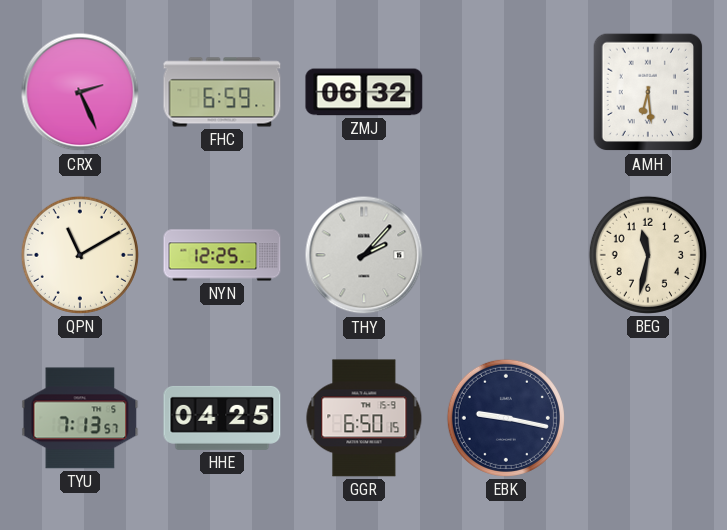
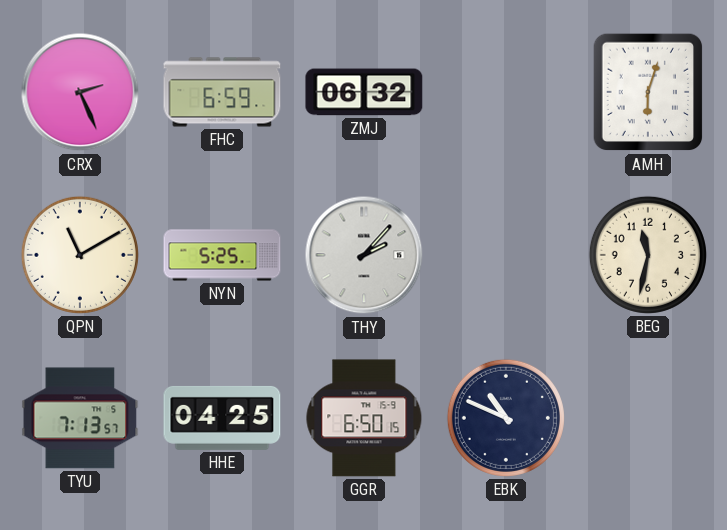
AMH: 6:29 -> 6:03
NYN: 12:25 -> 5:25
EBK: 9:17 -> 10:49
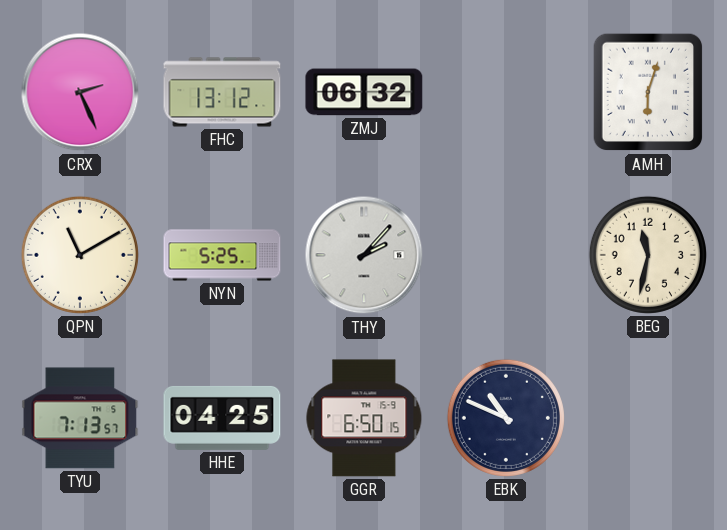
FHC: 6:59 -> 13:12
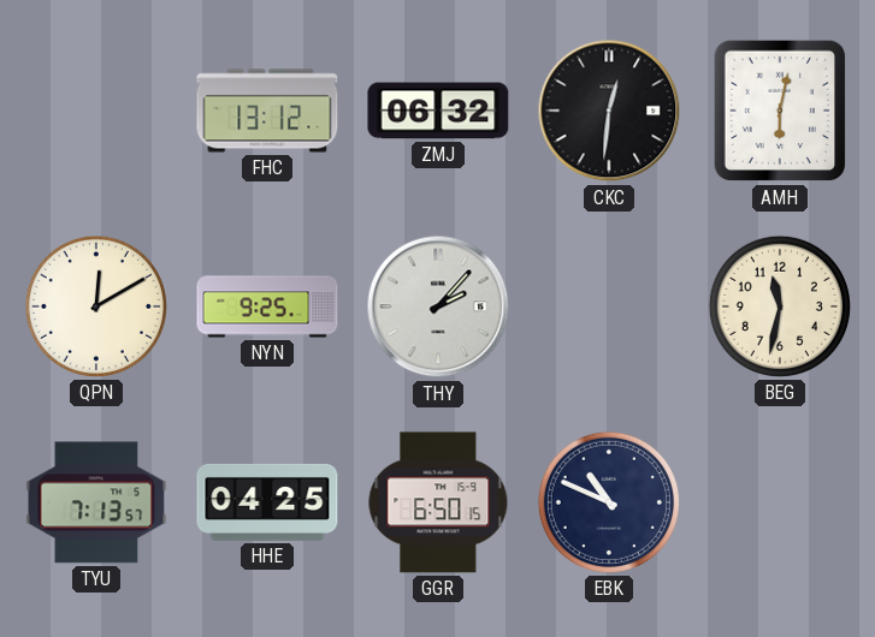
CRX: 2:26 -> none
CKC: none -> 12:31
AMH: 6:03 -> 6:02
QPN: 11:10 -> 12:10
NYN: 5:25 -> 9:25
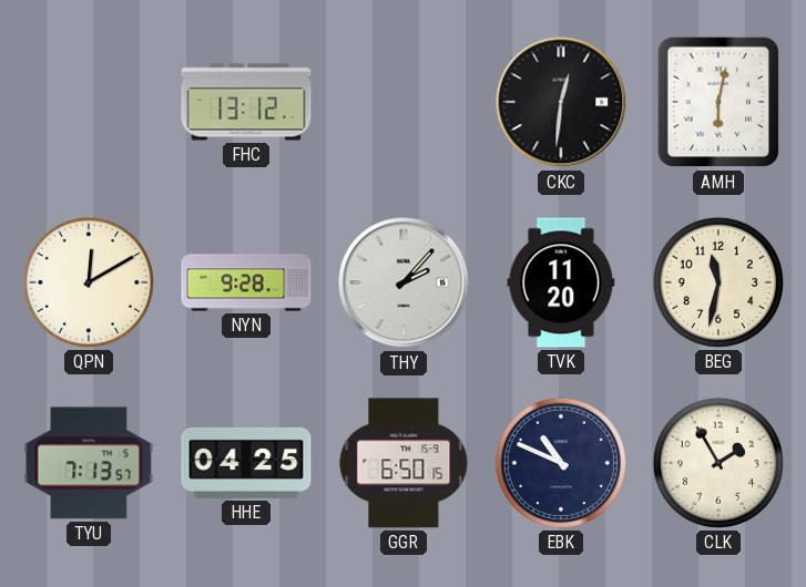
ZMJ: 06:32 -> none
NYN: 9:25 -> 9:28
TVK: none -> 11:20
CLK: none -> 1:55
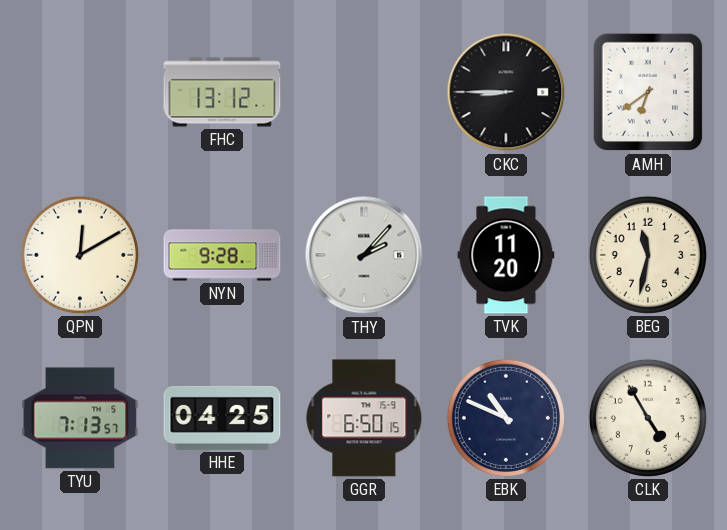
CKC: 12:31 -> 8:45
AMH: 6:02 -> 6:39
CLK: 1:55 -> 4:55
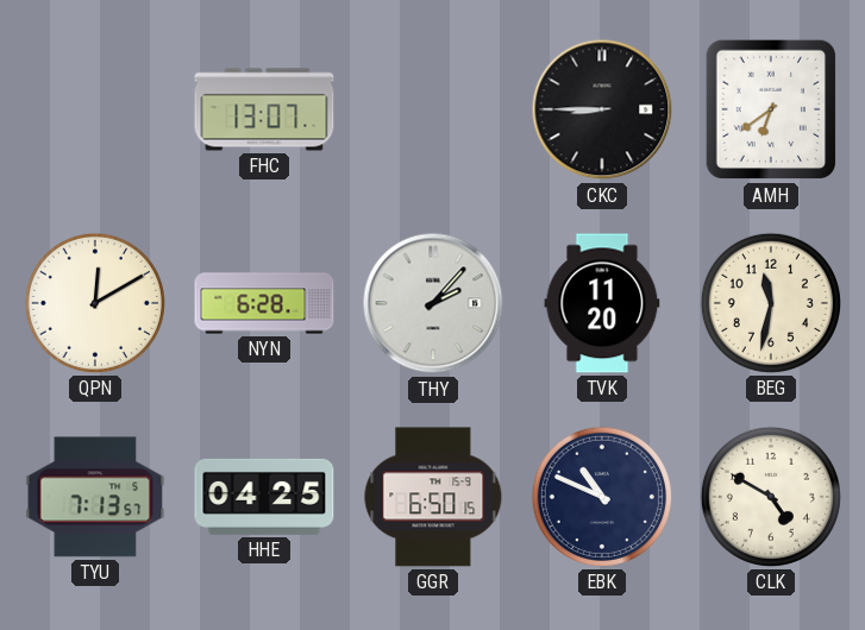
FHC: 13:12 -> 13:07
NYN: 9:28 -> 6:28
CLK: 4:55 -> 4:50
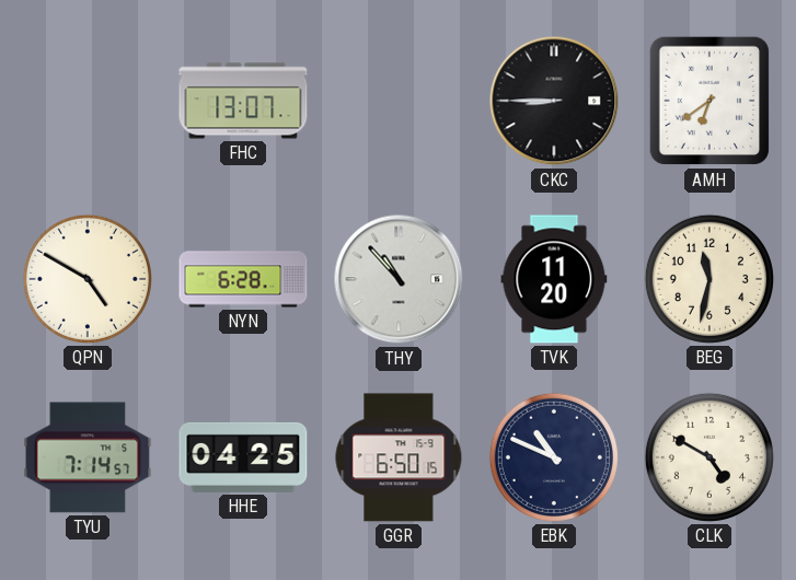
QPN: 12:10 -> 4:50
THY: 2:07 -> 10:53
TYU: 7:13 -> 7:14
